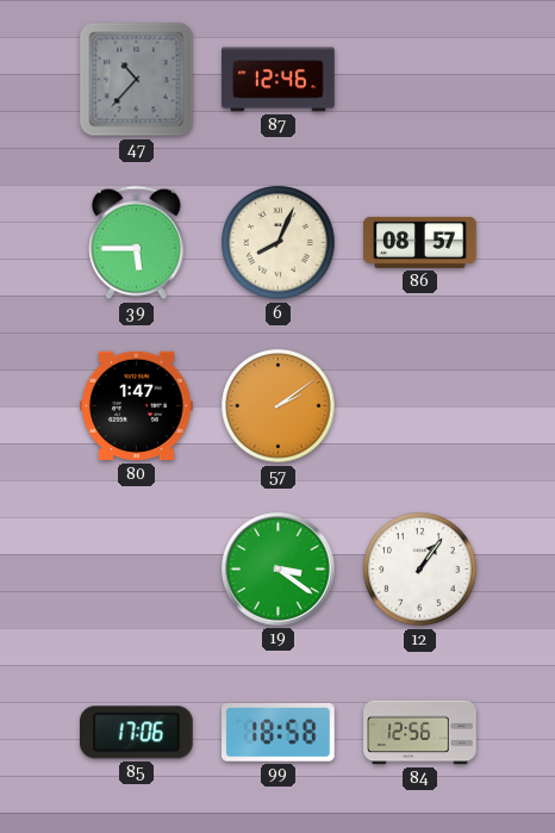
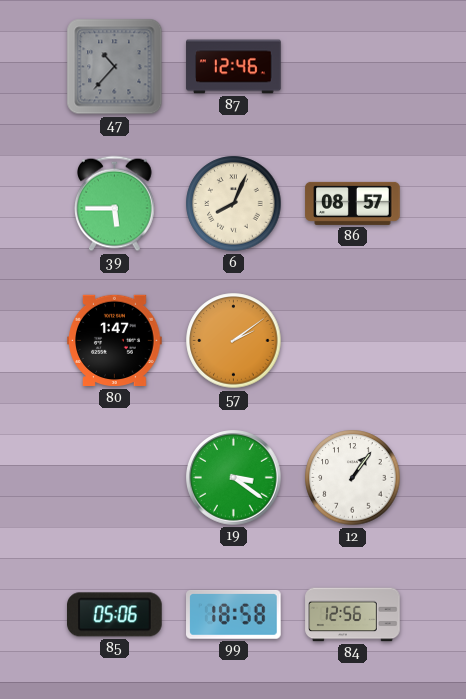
85: 17:06 -> 05:06
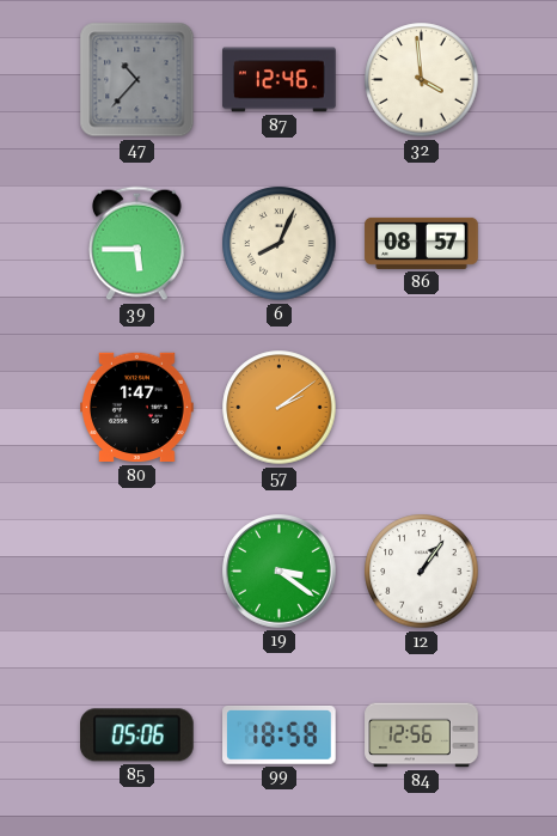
32: none -> 3:59
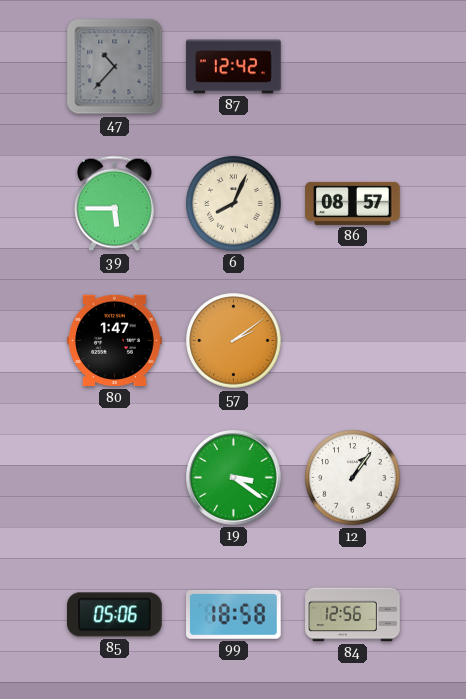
87: 12:46 -> 12:42
32: 3:59 -> none
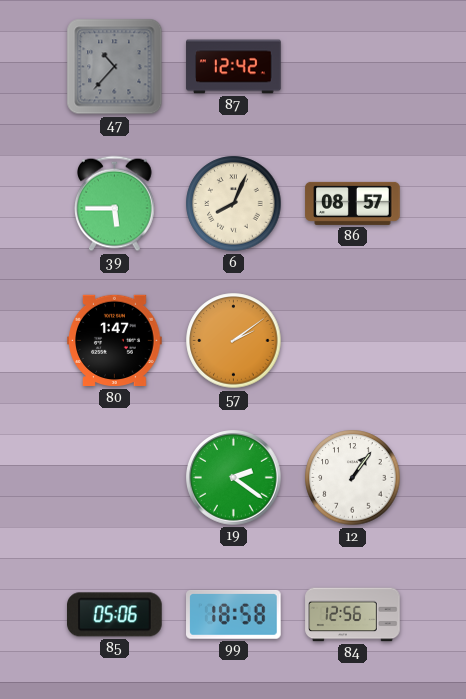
19: 3:21 -> 2:21
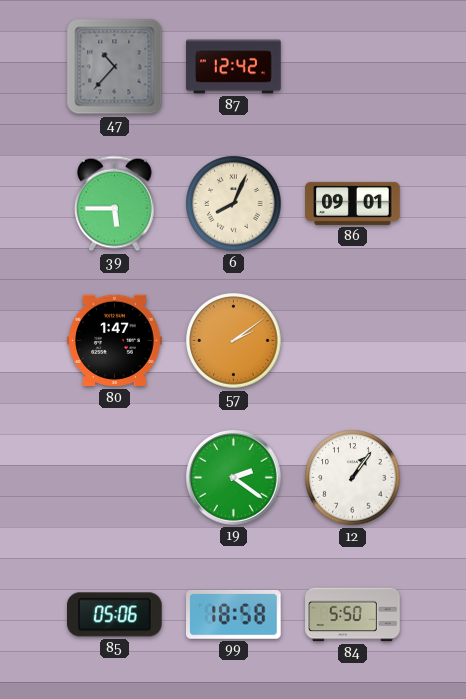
86: 08:57 -> 09:01
84: 12:56 -> 5:50
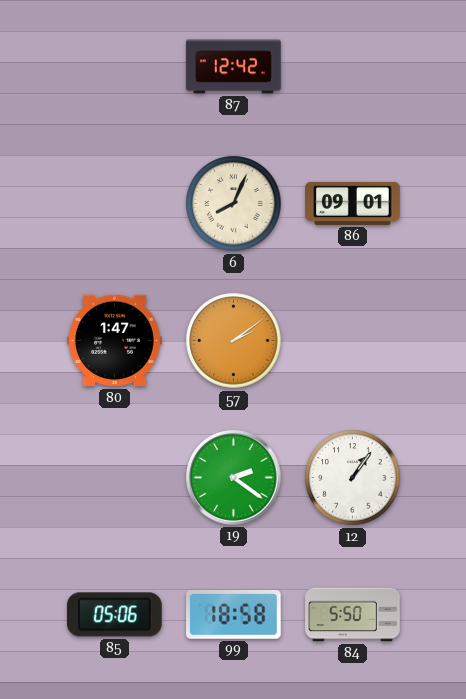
47: 10:37 -> none
39: 5:45 -> none
